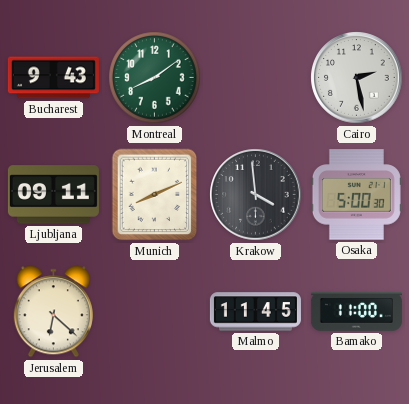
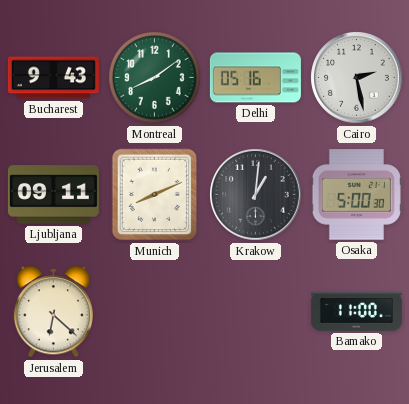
Delhi: none -> 05:16
Krakow: 3:59 -> 1:01
Malmo: 11:45 -> none
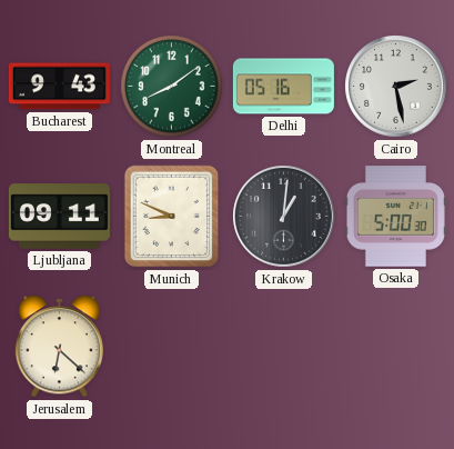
Munich: 8:11 -> 8:49
Bamako: 11:00 -> none
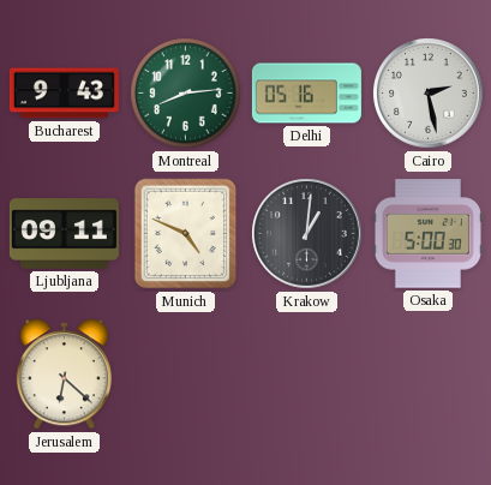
Montreal: 8:09 -> 8:14
Munich: 8:49 -> 4:49
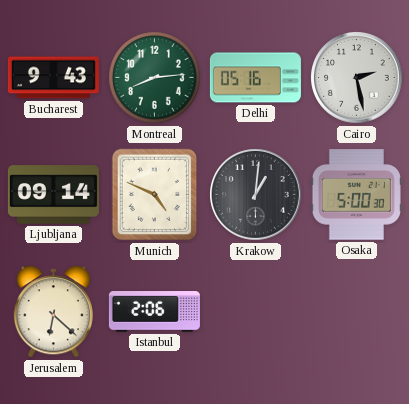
Ljubljana: 09:11 -> 09:14
Istanbul: none -> 2:06
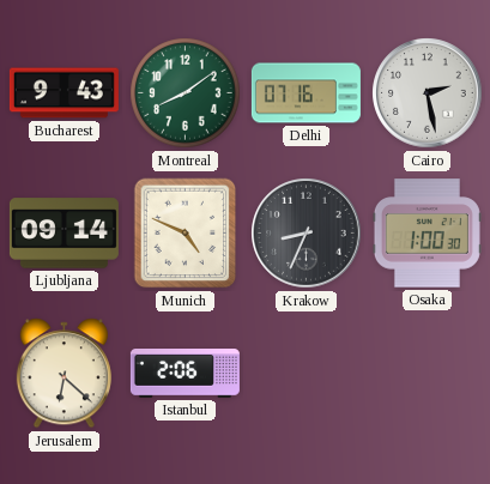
Montreal: 8:14 -> 8:09
Delhi: 05:16 -> 07:16
Krakow: 1:01 -> 8:34
Osaka: 5:00 -> 1:00
